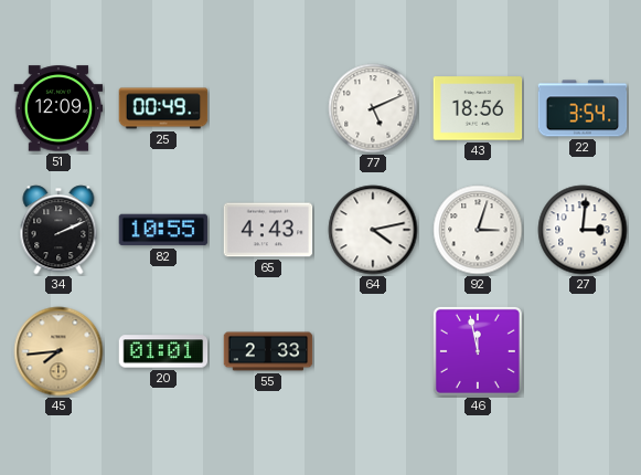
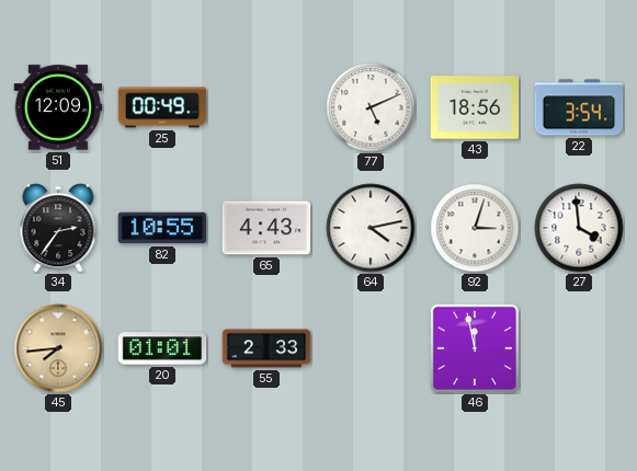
34: 2:11 -> 2:36
27: 3:01 -> 3:59
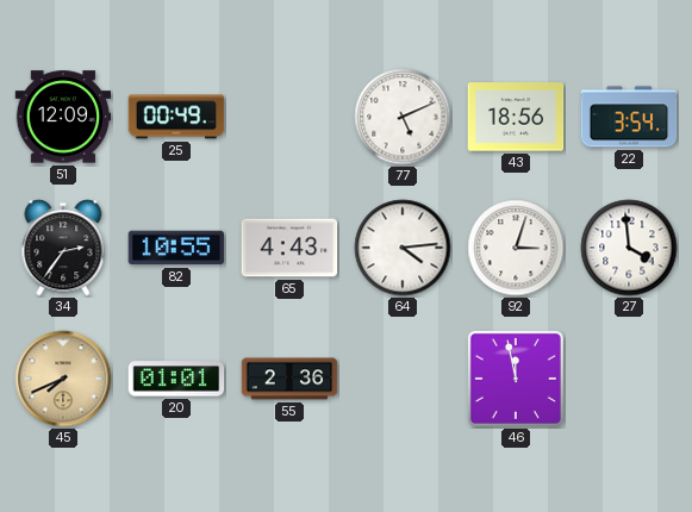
64: 4:13 -> 4:14
45: 7:44 -> 7:41
55: 2:33 -> 2:36
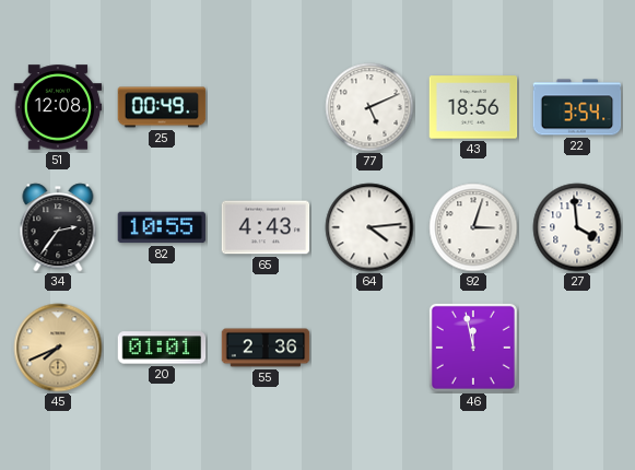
51: 12:09 -> 12:08
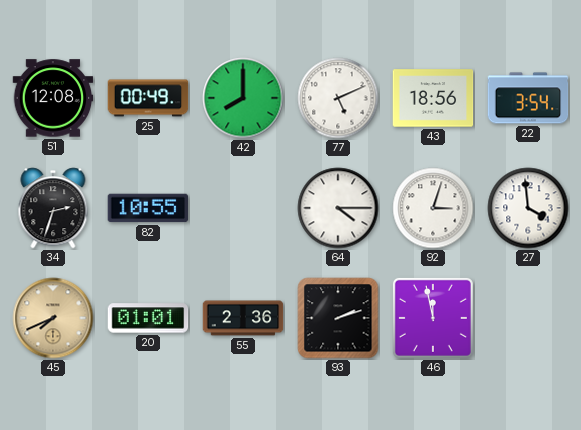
42: none -> 8:00
34: 2:36 -> 2:33
65: 4:43 -> none
64: 4:14 -> 4:15
93: none -> 2:12
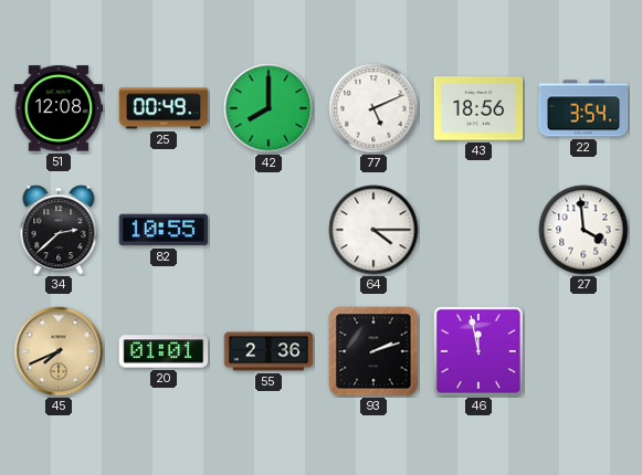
34: 2:33 -> 2:38
92: 3:03 -> none
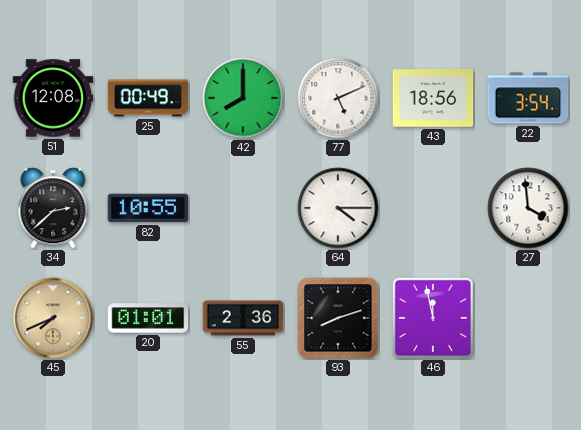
93: 2:12 -> 8:12
